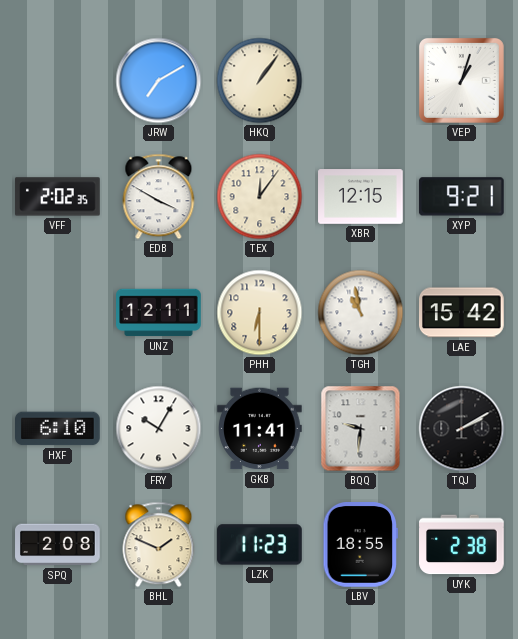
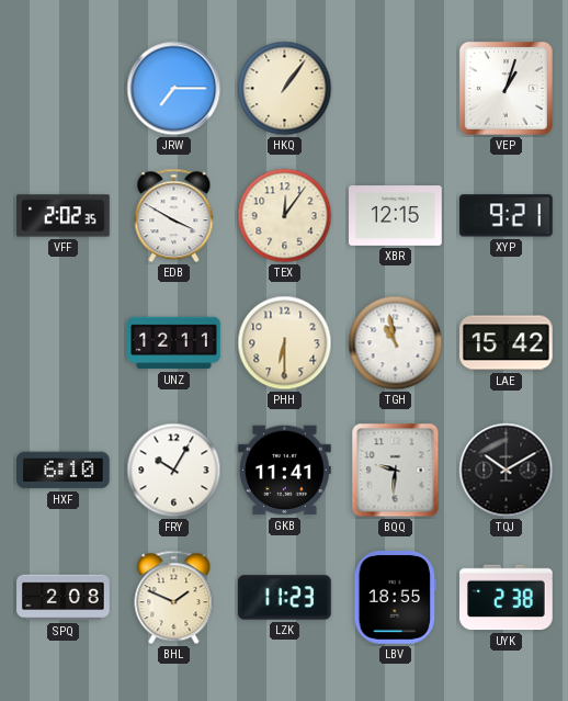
JRW: 7:10 -> 7:15
TQJ: 2:10 -> 10:10
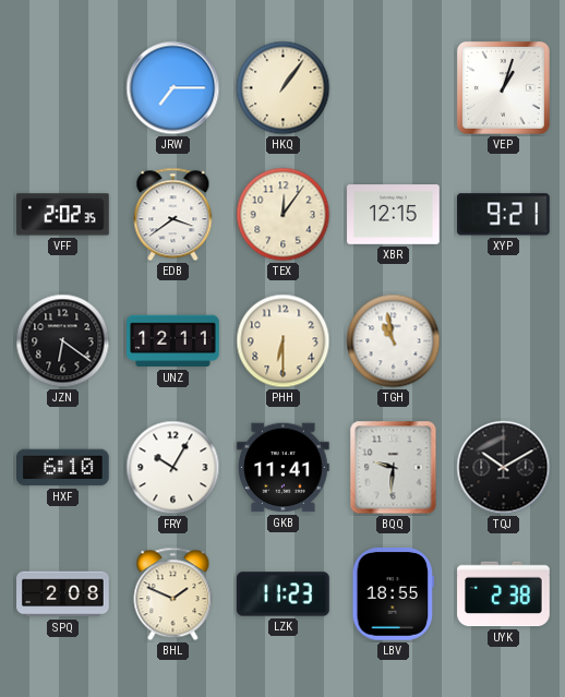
EDB: 3:50 -> 3:39
JZN: none -> 6:21
LAE: 15:42 -> none
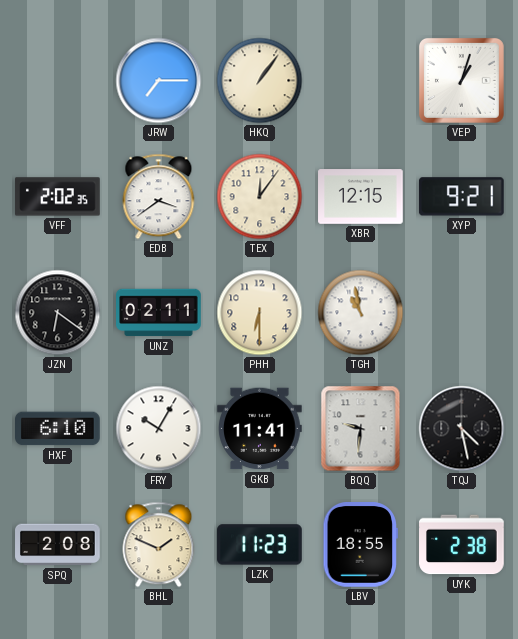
UNZ: 12:11 -> 02:11
TQJ: 10:10 -> 4:28
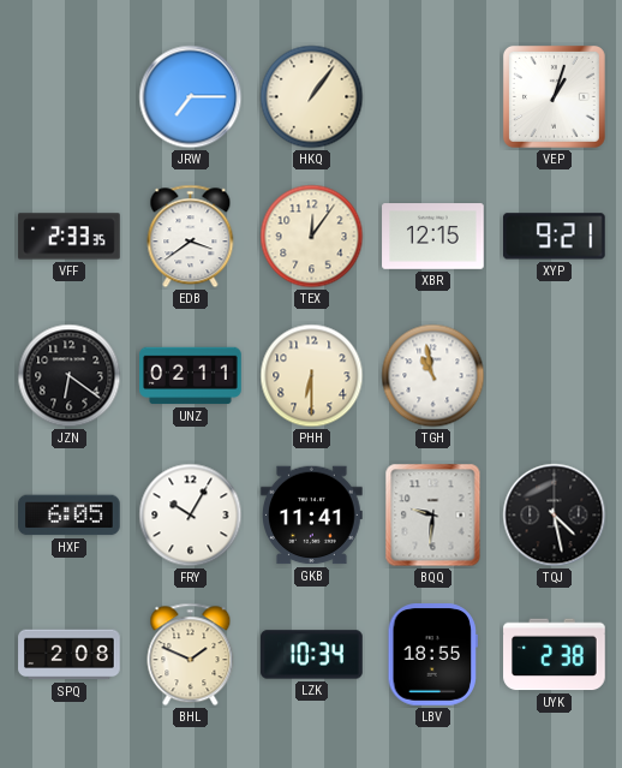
VFF: 2:02 -> 2:33
HXF: 6:10 -> 6:05
LZK: 11:23 -> 10:34
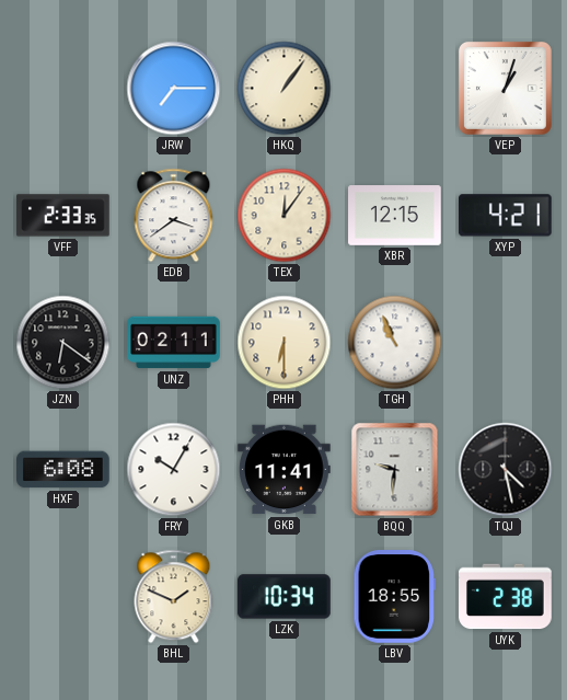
XYP: 9:21 -> 4:21
TGH: 10:58 -> 10:56
HXF: 6:05 -> 6:08
SPQ: 2:08 -> none
